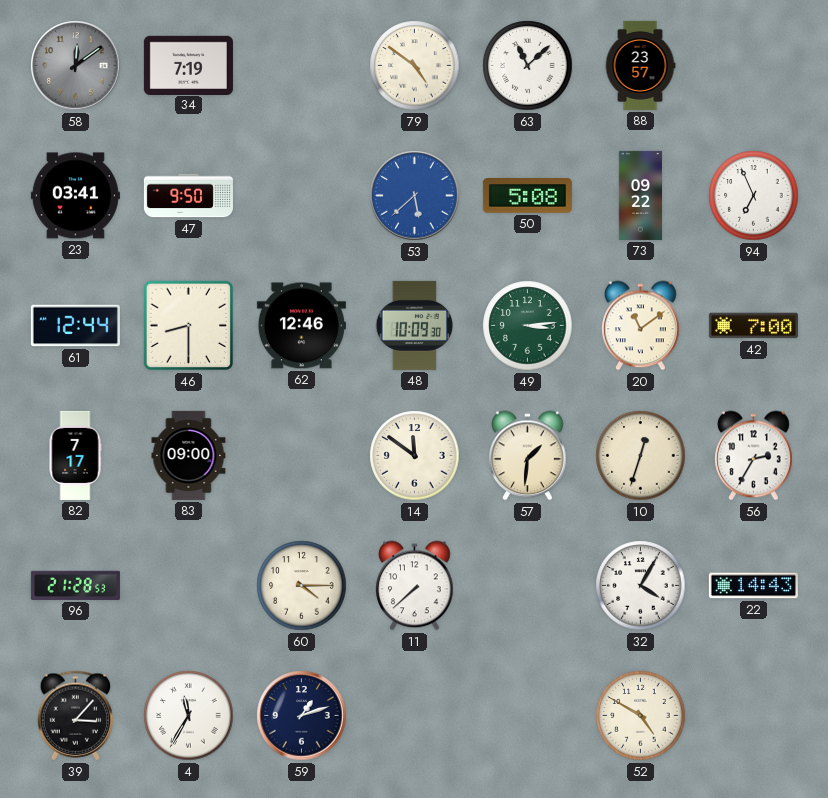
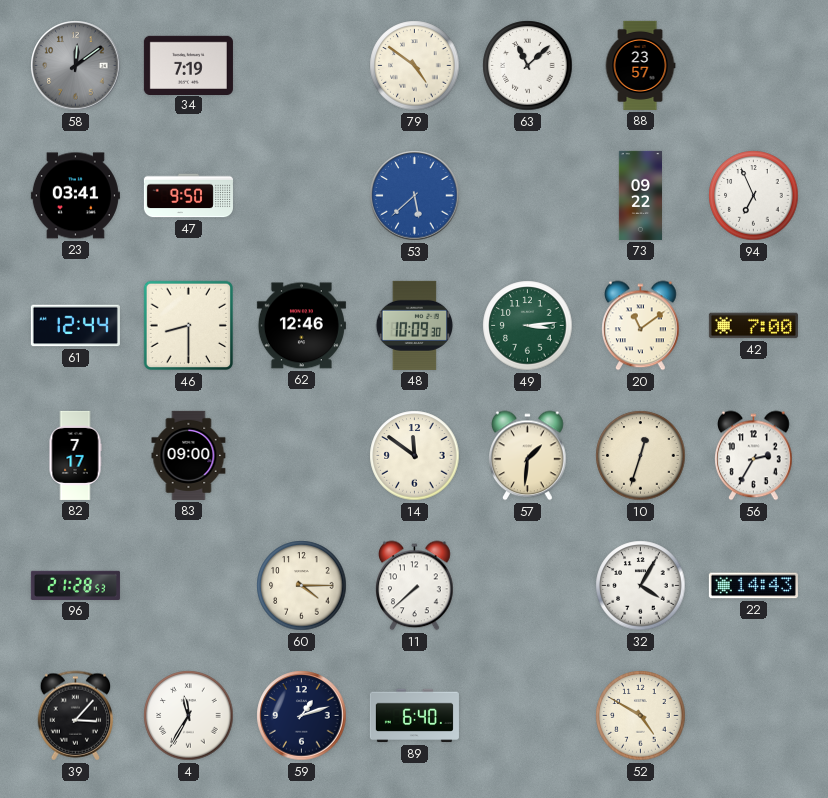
50: 5:08 -> none
89: none -> 6:40
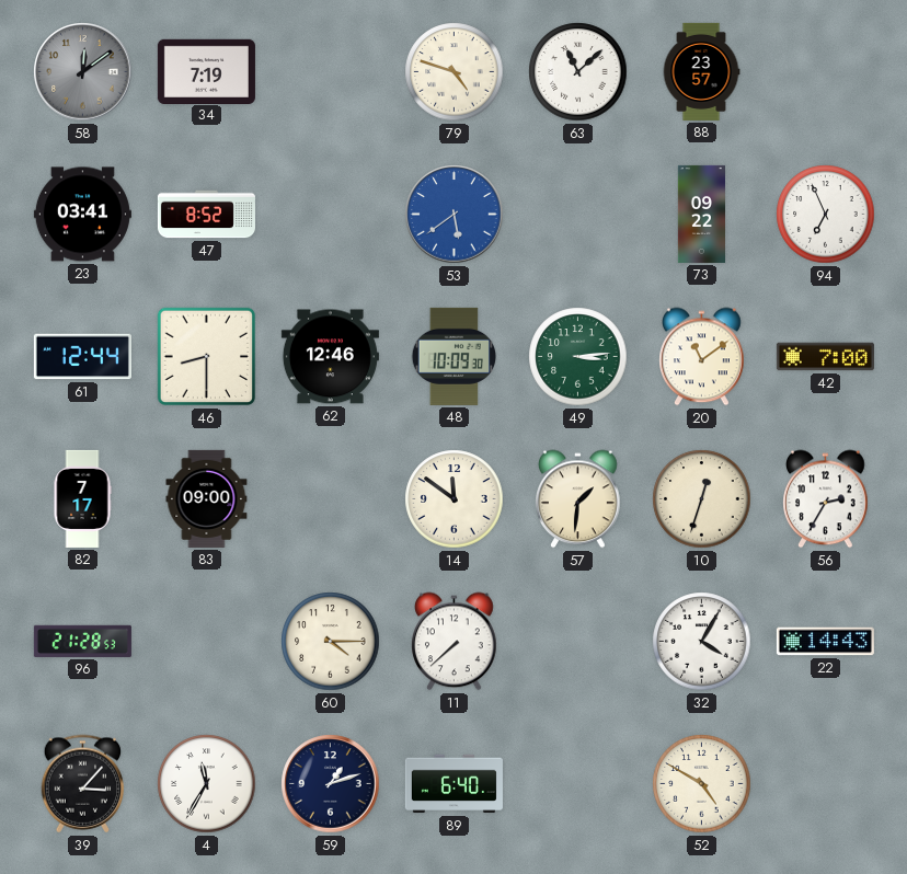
79: 4:51 -> 4:48
47: 9:50 -> 8:52
53: 5:38 -> 5:39
